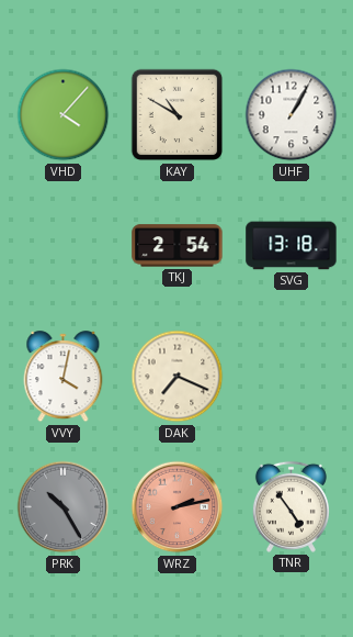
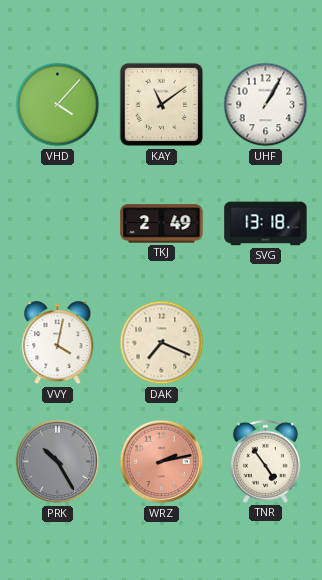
KAY: 10:50 -> 11:09
TKJ: 2:54 -> 2:49
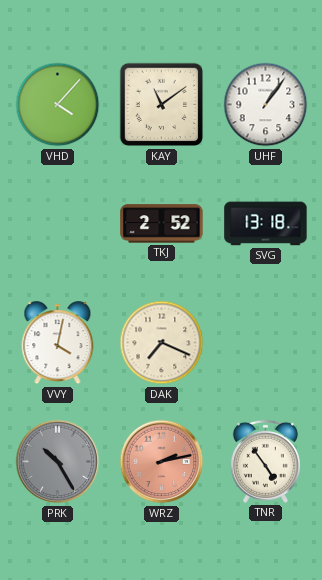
UHF: 1:05 -> 1:06
TKJ: 2:49 -> 2:52
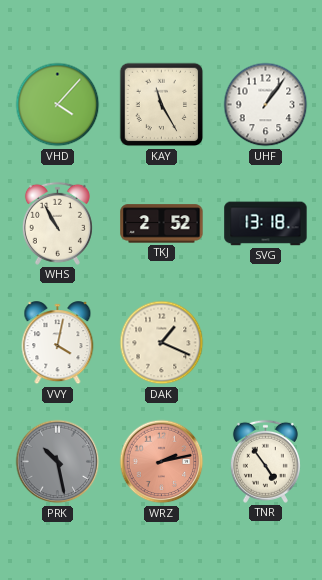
KAY: 11:09 -> 11:25
WHS: none -> 10:55
DAK: 7:19 -> 1:19
PRK: 10:25 -> 10:28
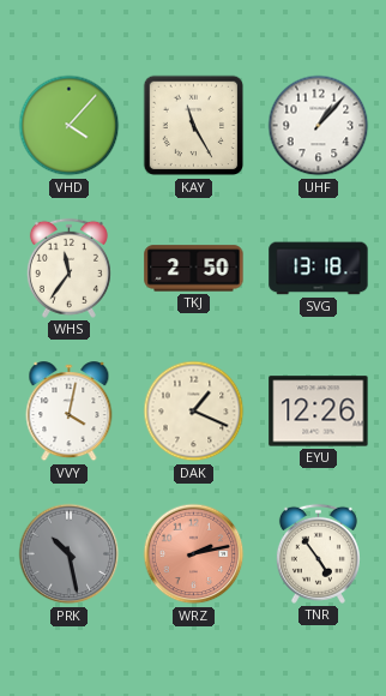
UHF: 1:06 -> 1:07
WHS: 10:55 -> 11:36
TKJ: 2:52 -> 2:50
EYU: none -> 12:26
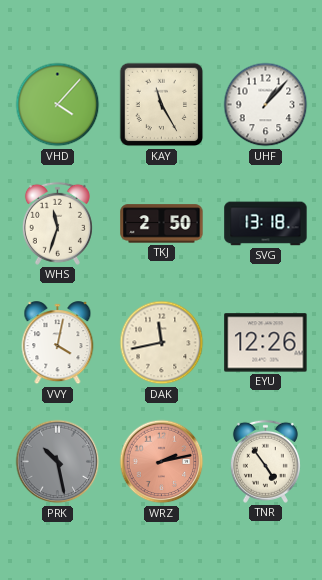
WHS: 11:36 -> 11:33
DAK: 1:19 -> 11:43
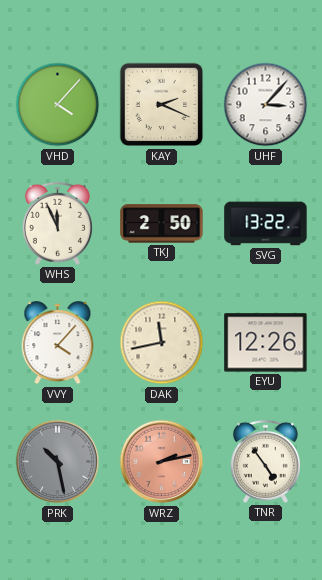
KAY: 11:25 -> 2:19
UHF: 1:07 -> 3:07
WHS: 11:33 -> 11:56
SVG: 13:18 -> 13:22
VVY: 4:02 -> 4:07
